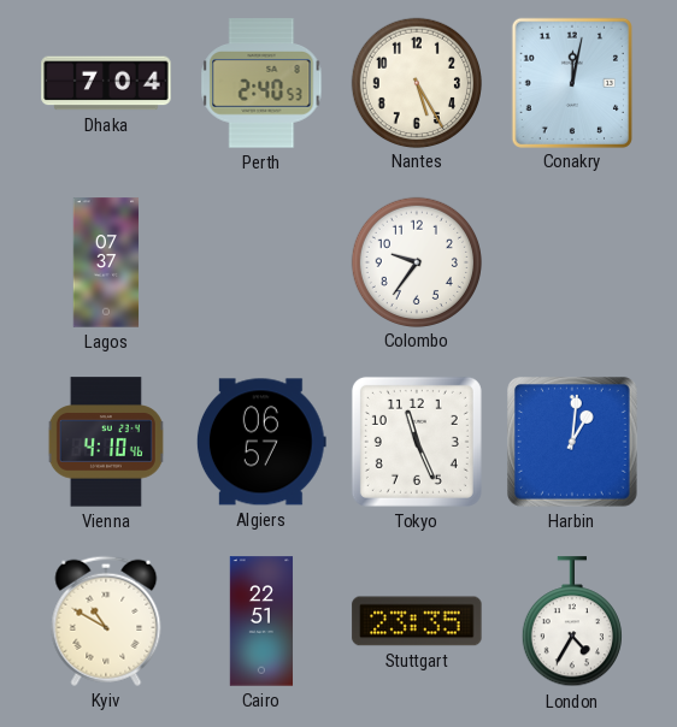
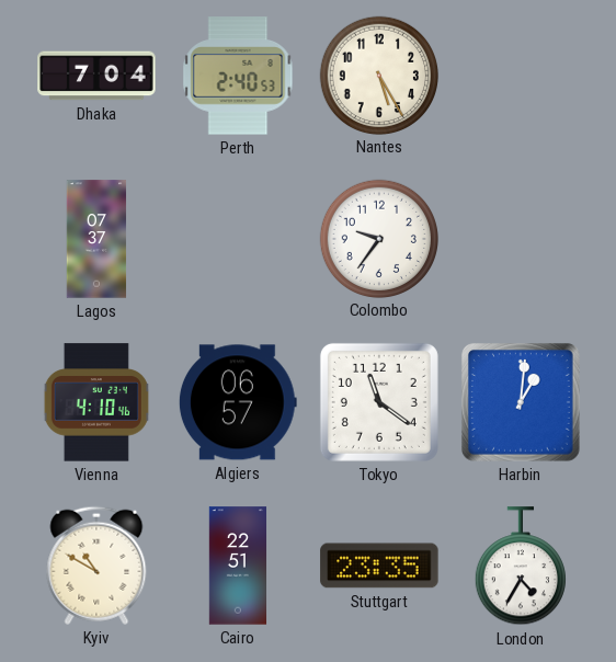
Conakry: 12:02 -> none
Tokyo: 11:26 -> 11:21
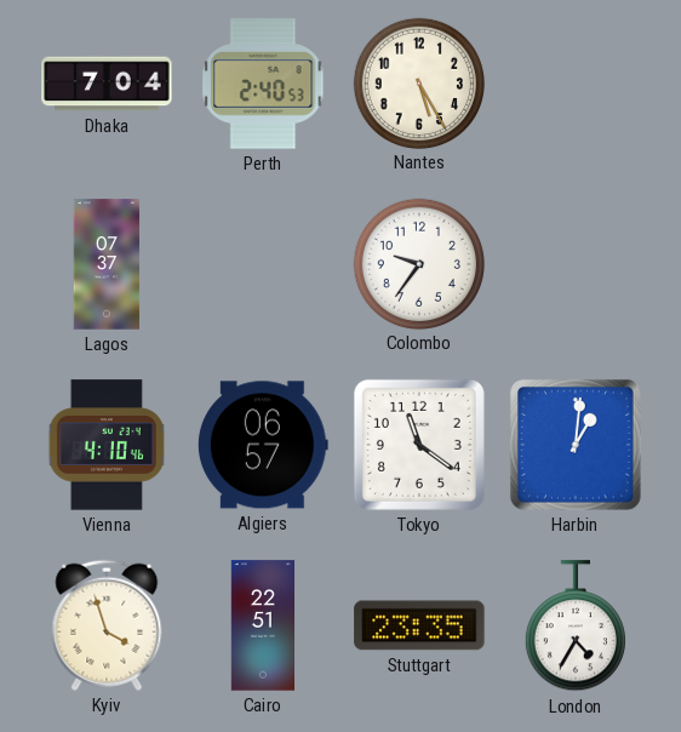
Kyiv: 10:50 -> 3:57
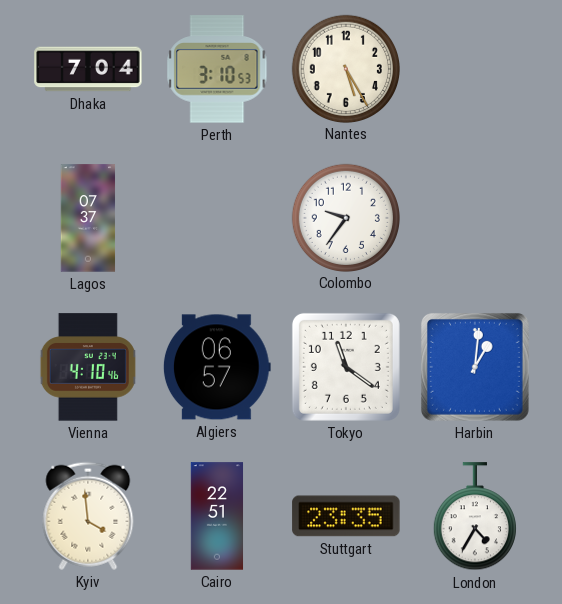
Perth: 2:40 -> 3:10
Kyiv: 3:57 -> 3:59
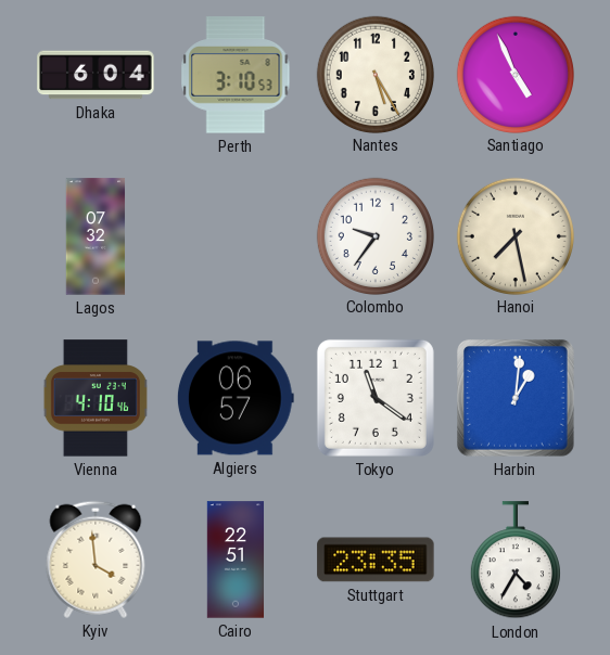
Dhaka: 7:04 -> 6:04
Santiago: none -> 4:56
Lagos: 07:37 -> 07:32
Hanoi: none -> 7:28
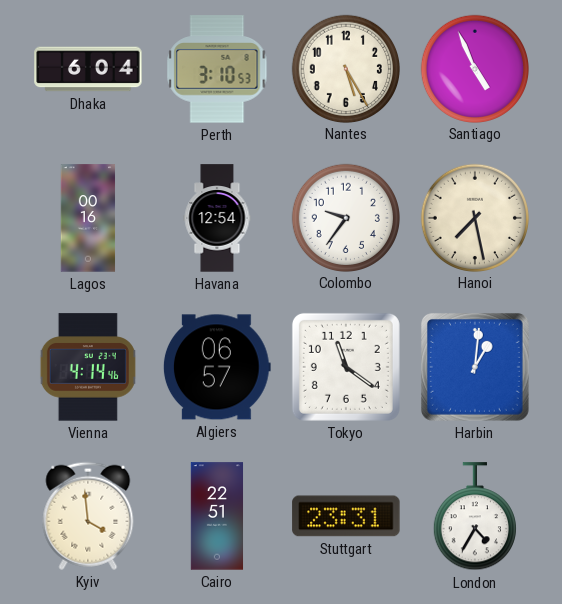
Lagos: 07:32 -> 00:16
Havana: none -> 12:54
Vienna: 4:10 -> 4:14
Stuttgart: 23:35 -> 23:31
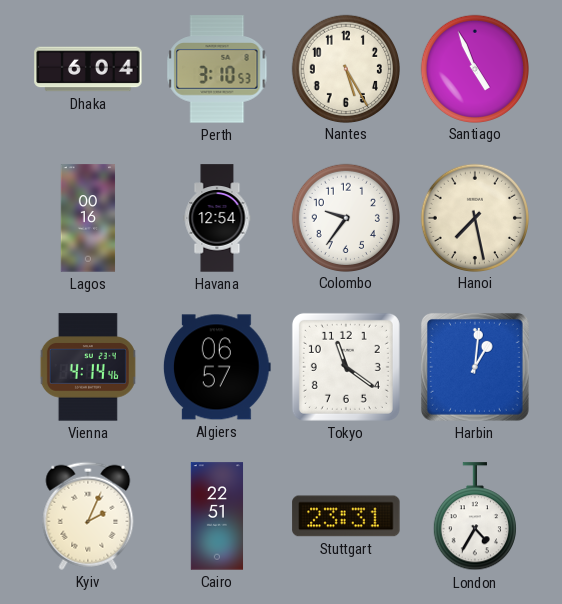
Kyiv: 3:59 -> 2:04
